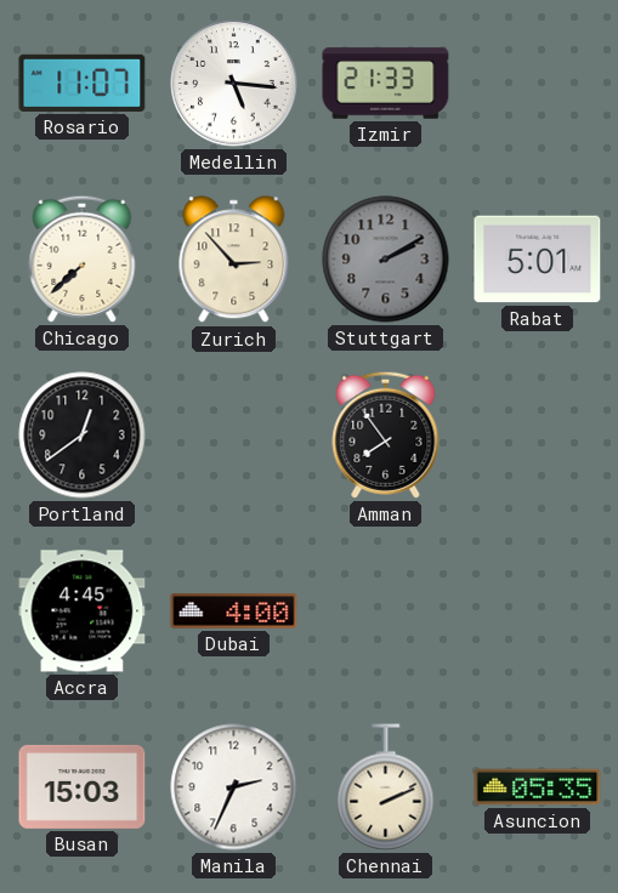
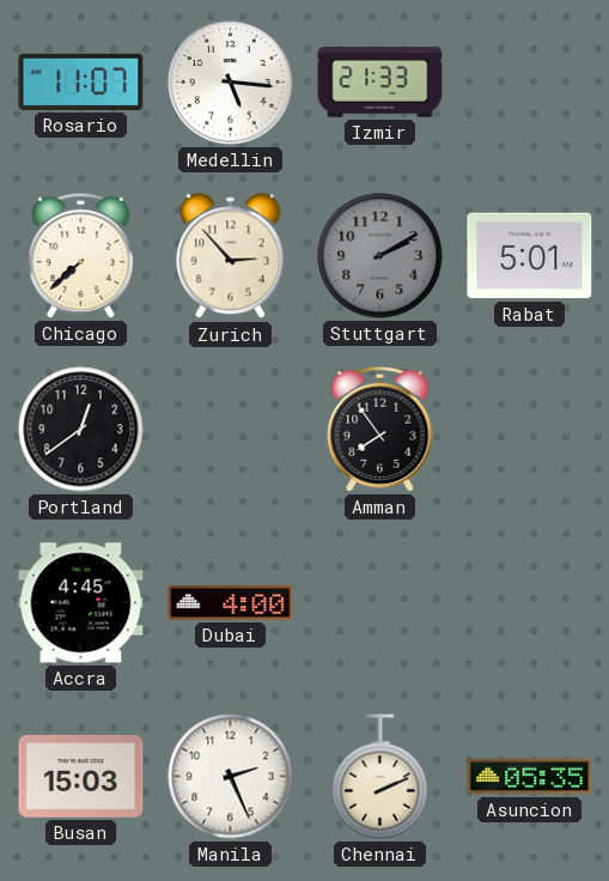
Manila: 2:34 -> 2:26
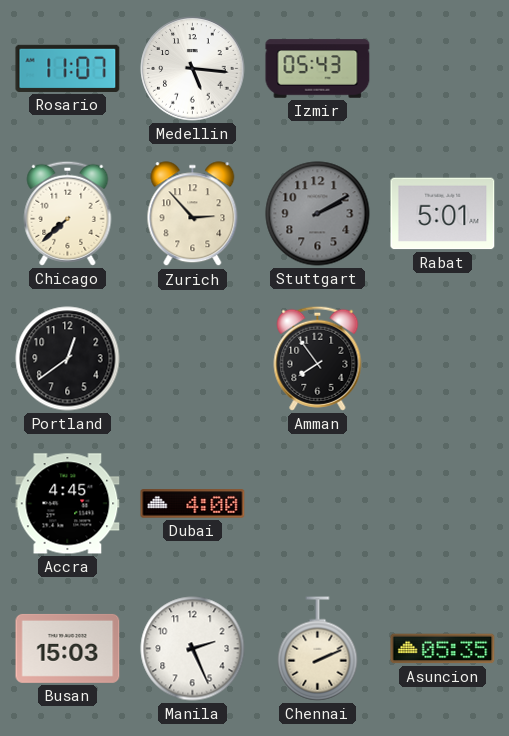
Izmir: 21:33 -> 05:43
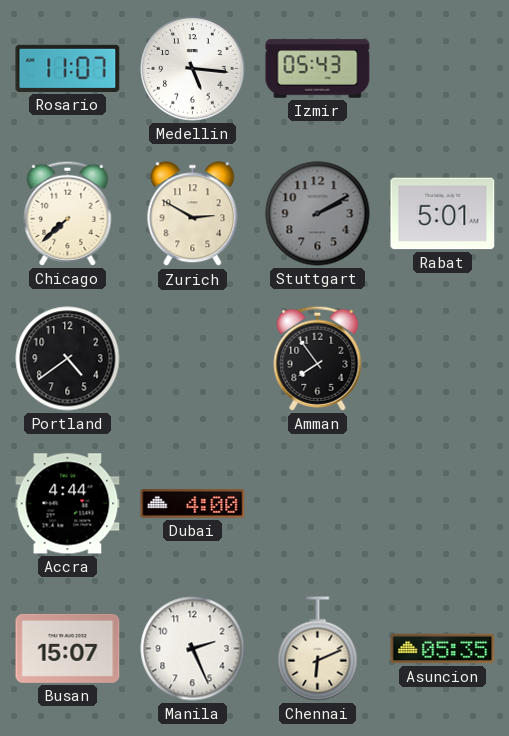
Zurich: 2:53 -> 2:50
Portland: 12:39 -> 4:39
Accra: 4:45 -> 4:44
Busan: 15:03 -> 15:07
Chennai: 2:11 -> 6:11
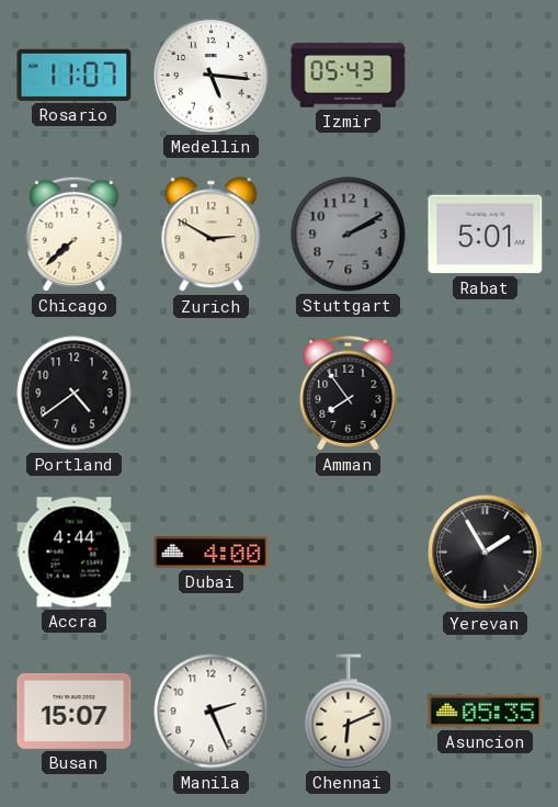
Yerevan: none -> 1:55
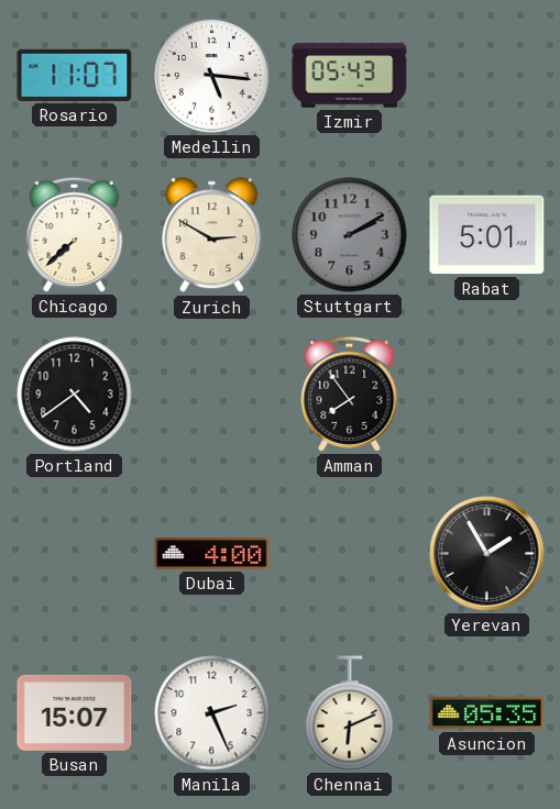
Accra: 4:44 -> none
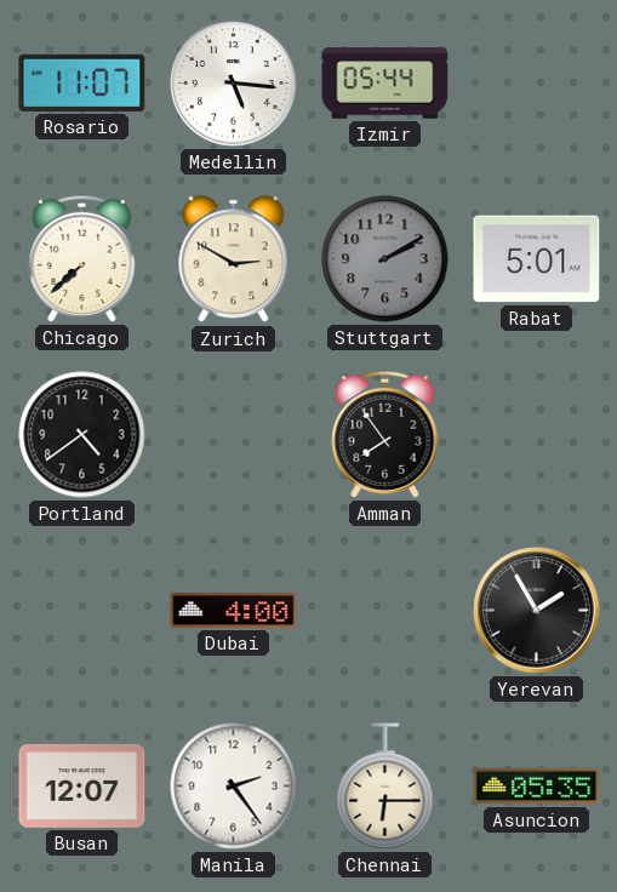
Izmir: 05:43 -> 05:44
Busan: 15:07 -> 12:07
Manila: 2:26 -> 2:24
Chennai: 6:11 -> 6:15
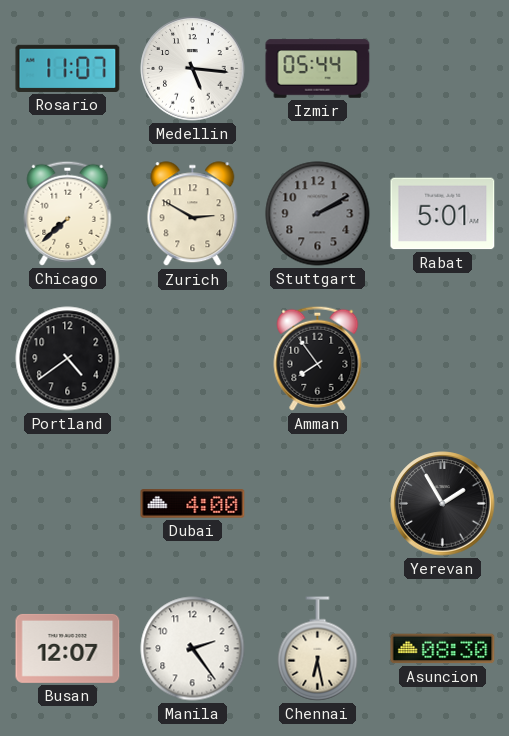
Chennai: 6:15 -> 6:28
Asuncion: 05:35 -> 08:30
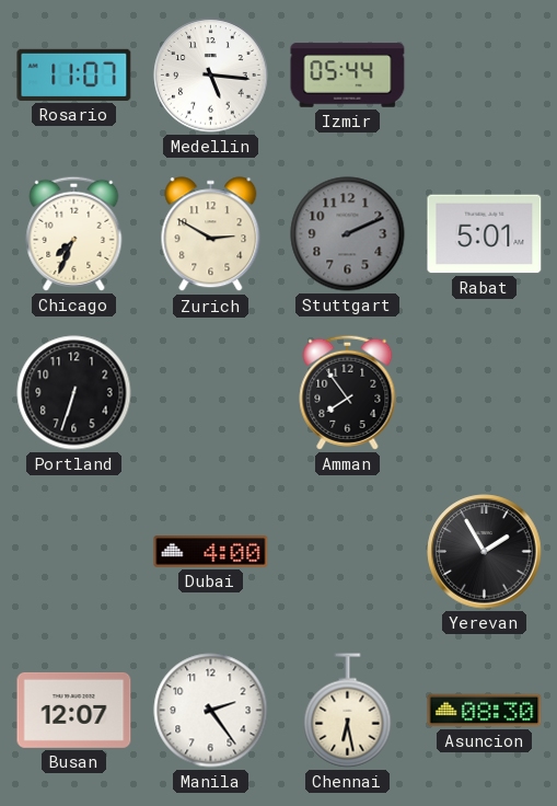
Chicago: 7:38 -> 7:34
Stuttgart: 2:10 -> 2:11
Portland: 4:39 -> 6:33
